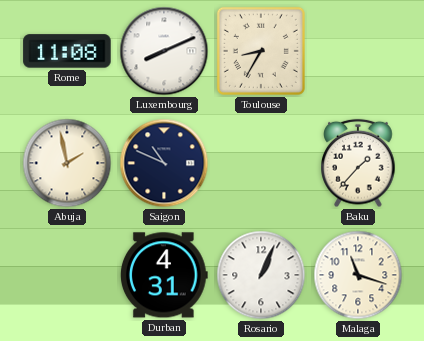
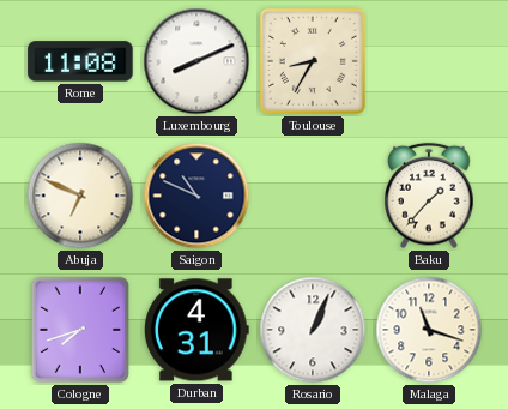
Abuja: 1:58 -> 6:49
Cologne: none -> 7:42
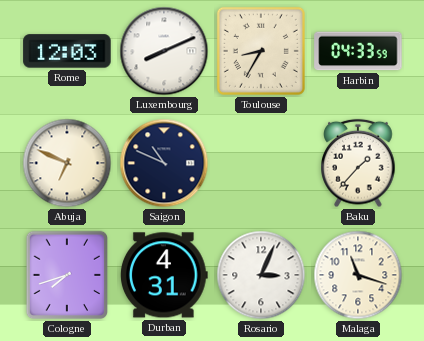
Rome: 11:08 -> 12:03
Harbin: none -> 04:33
Rosario: 1:04 -> 3:04
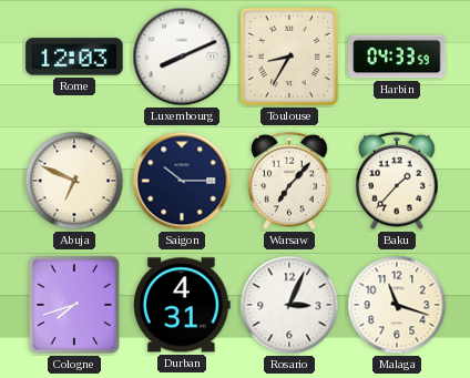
Saigon: 10:49 -> 10:15
Warsaw: none -> 7:07
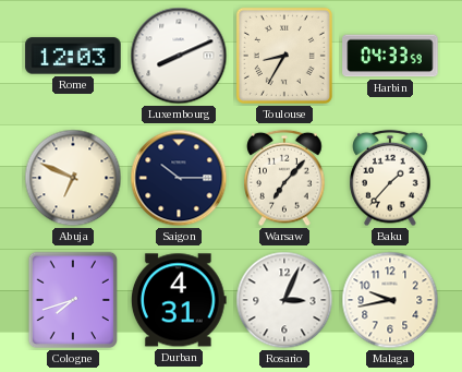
Malaga: 11:18 -> 9:43
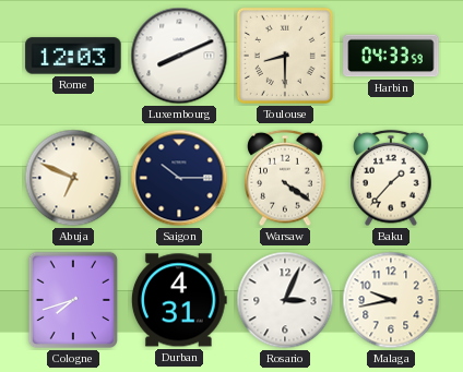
Toulouse: 8:35 -> 8:30
Warsaw: 7:07 -> 4:21
